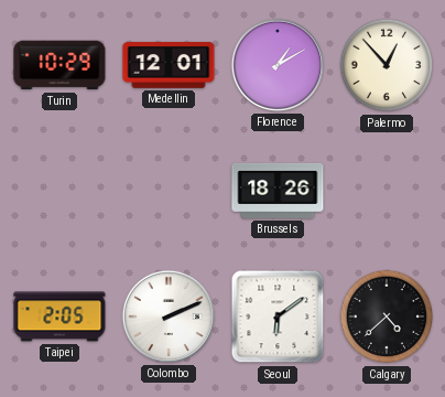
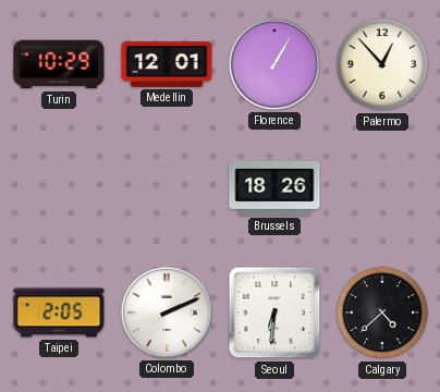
Florence: 1:10 -> 1:05
Seoul: 6:09 -> 6:31
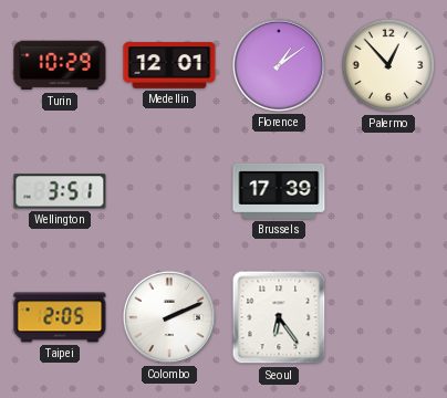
Florence: 1:05 -> 1:09
Wellington: none -> 3:51
Brussels: 18:26 -> 17:39
Seoul: 6:31 -> 6:24
Calgary: 4:38 -> none
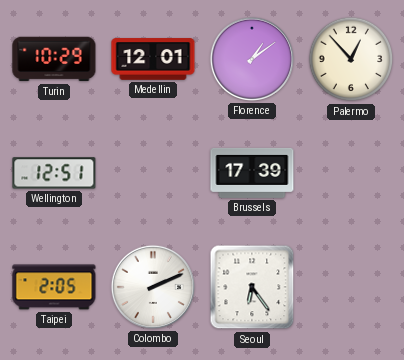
Wellington: 3:51 -> 12:51
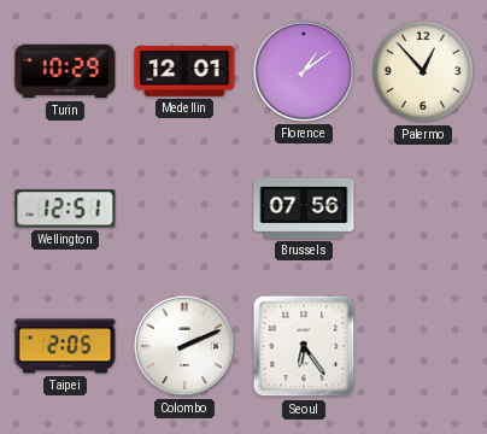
Brussels: 17:39 -> 07:56
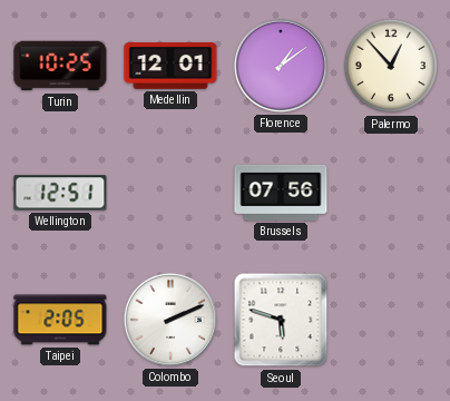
Turin: 10:29 -> 10:25
Seoul: 6:24 -> 5:48
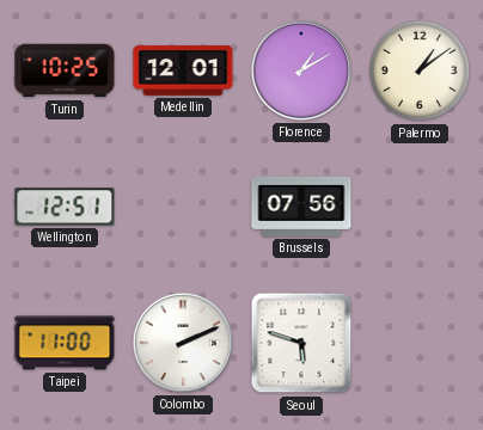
Florence: 1:09 -> 1:10
Palermo: 12:53 -> 1:09
Taipei: 2:05 -> 11:00
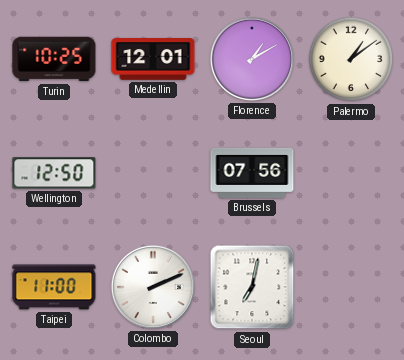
Wellington: 12:51 -> 12:50
Seoul: 5:48 -> 7:02
